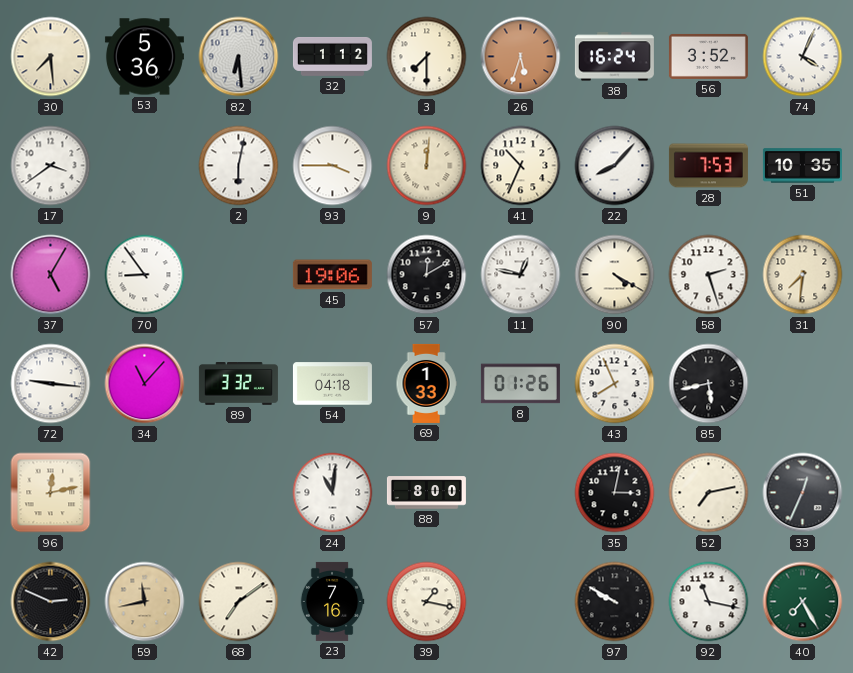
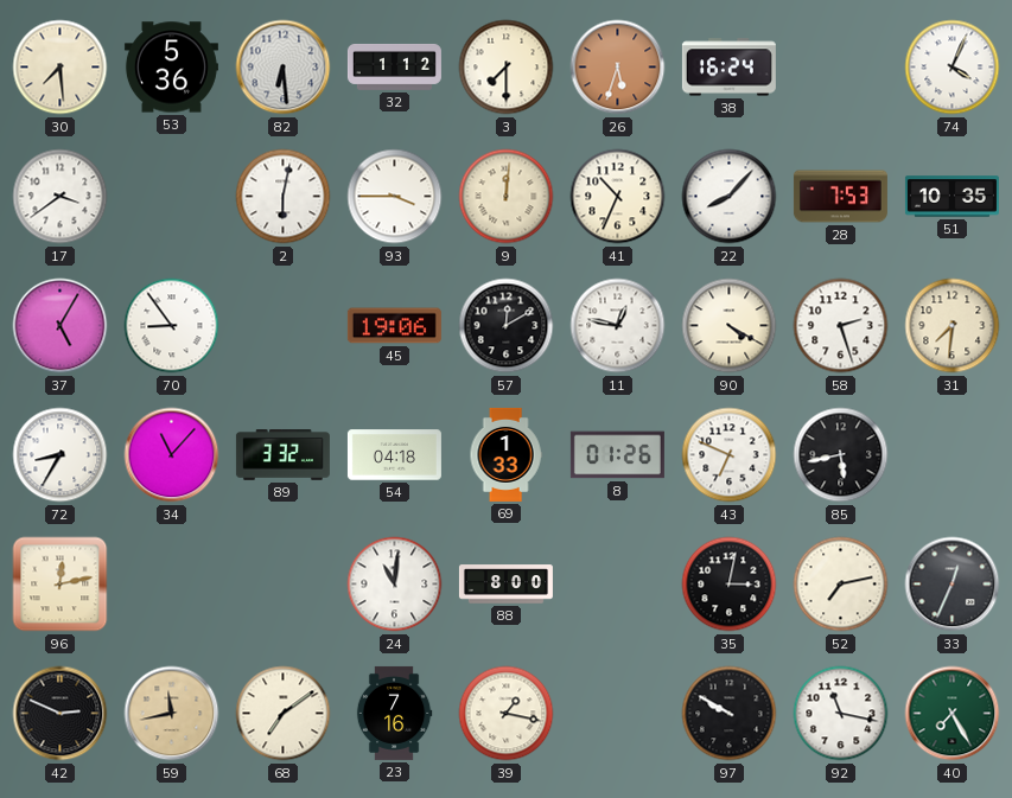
56: 3:52 -> none
72: 9:16 -> 8:35
43: 7:56 -> 6:49
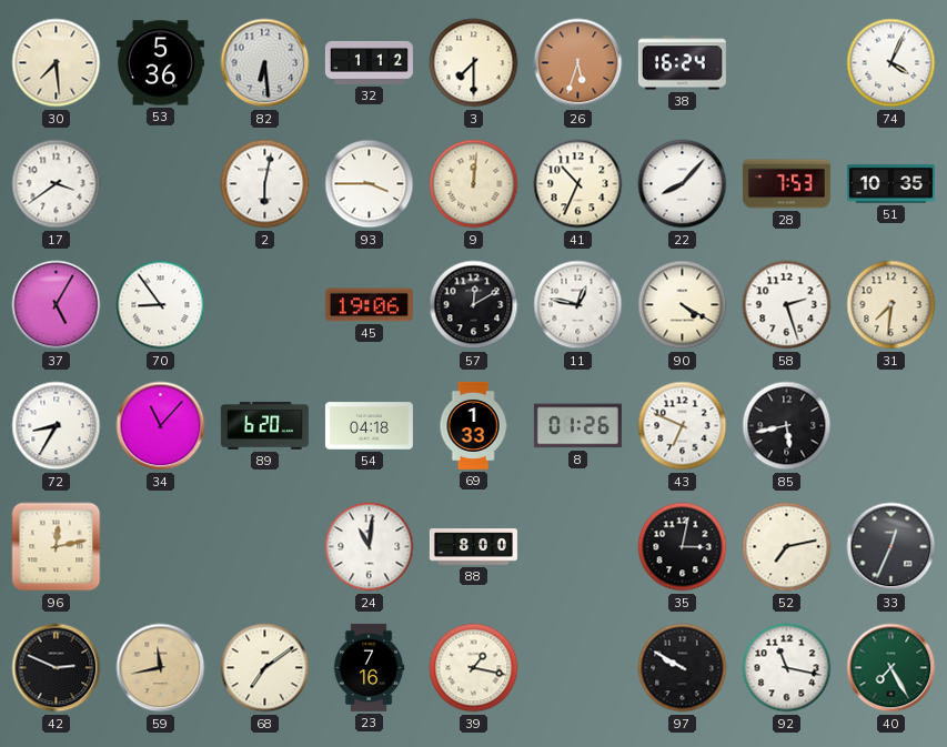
89: 3:32 -> 6:20
